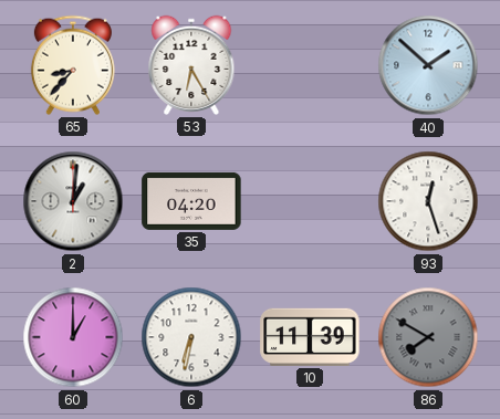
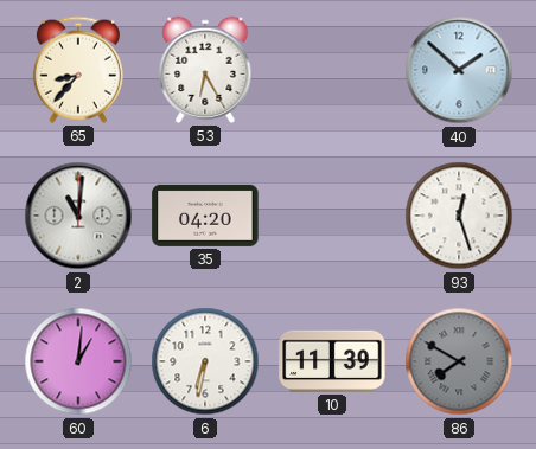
2: 1:01 -> 11:01
60: 1:00 -> 1:01
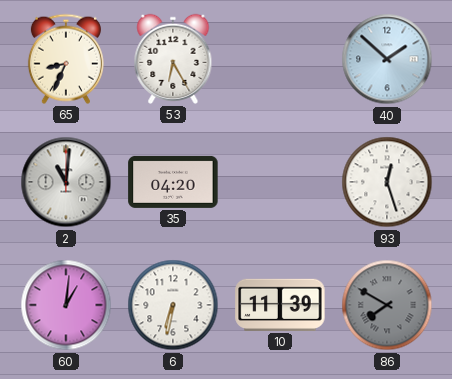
65: 8:37 -> 8:34
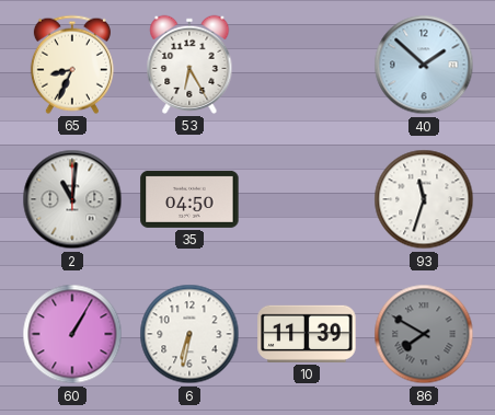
35: 04:20 -> 04:50
93: 12:27 -> 11:33
60: 1:01 -> 1:05
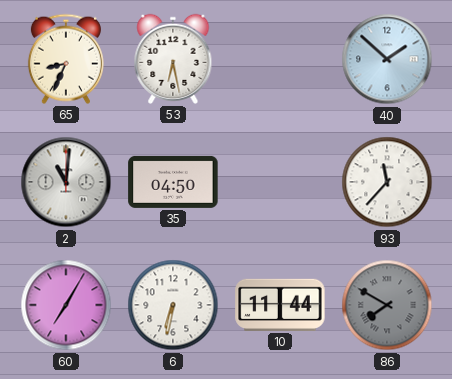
53: 6:25 -> 6:28
93: 11:33 -> 11:37
60: 1:05 -> 7:05
10: 11:39 -> 11:44
